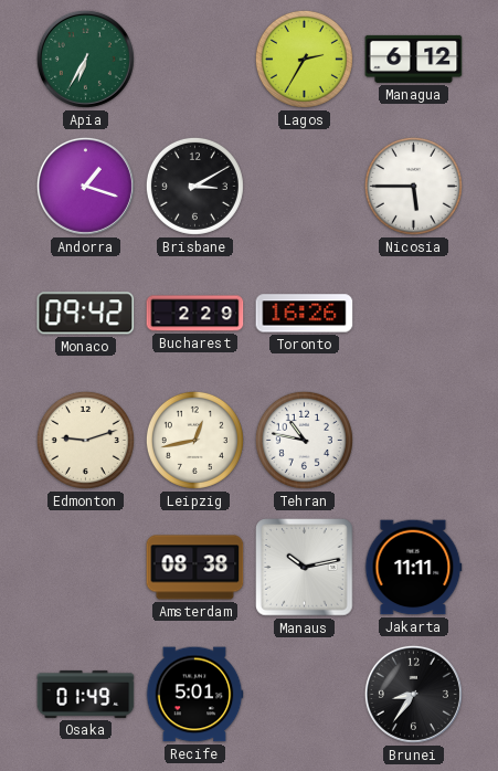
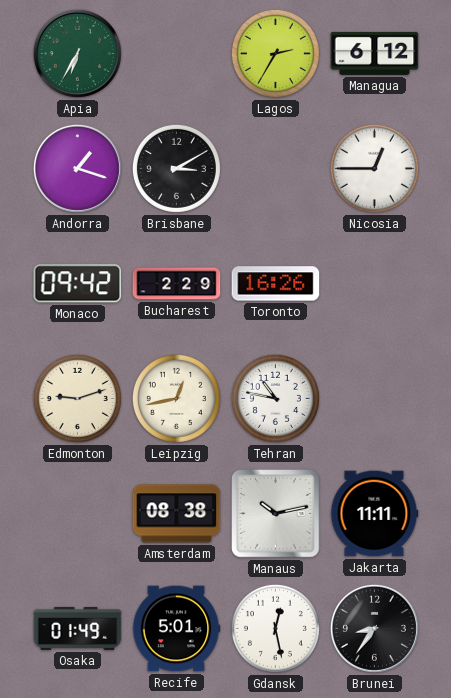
Nicosia: 5:45 -> 12:45
Gdansk: none -> 12:28
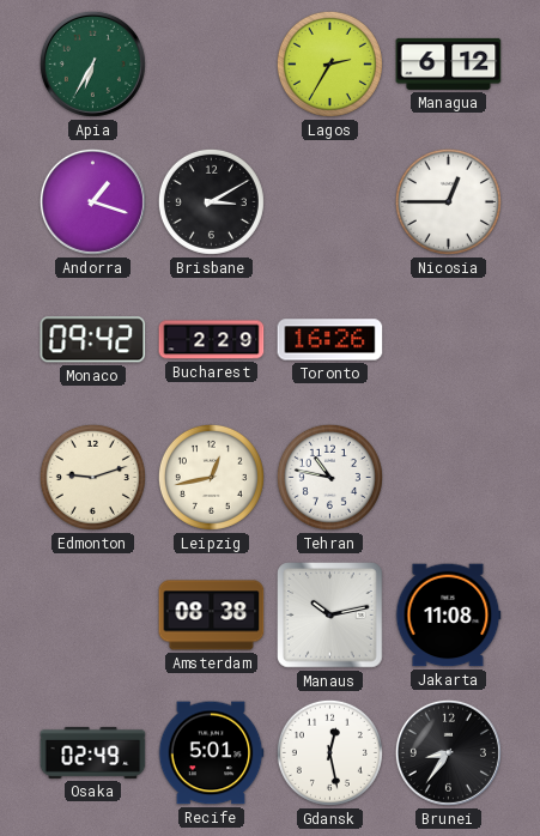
Jakarta: 11:11 -> 11:08
Osaka: 01:49 -> 02:49
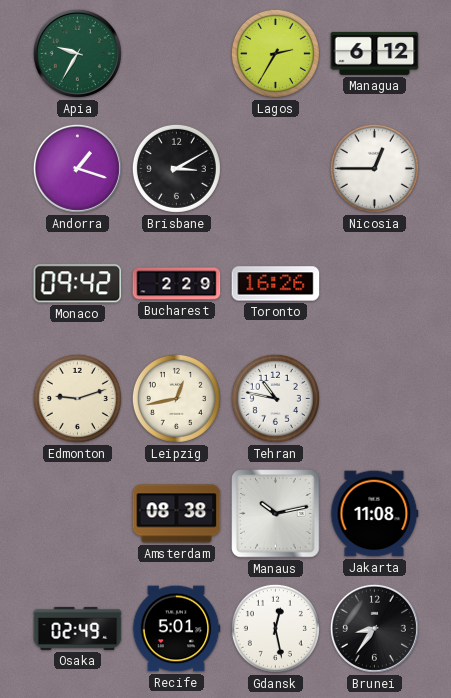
Apia: 6:35 -> 9:35
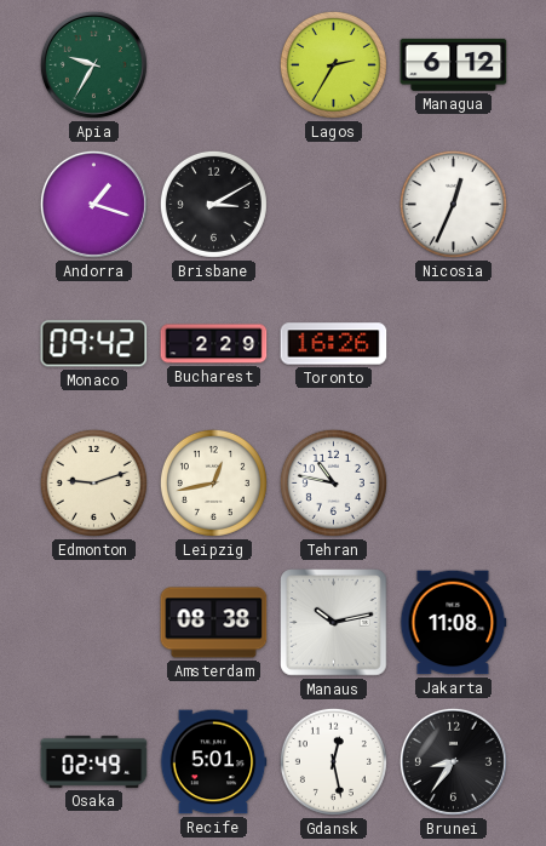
Nicosia: 12:45 -> 12:34
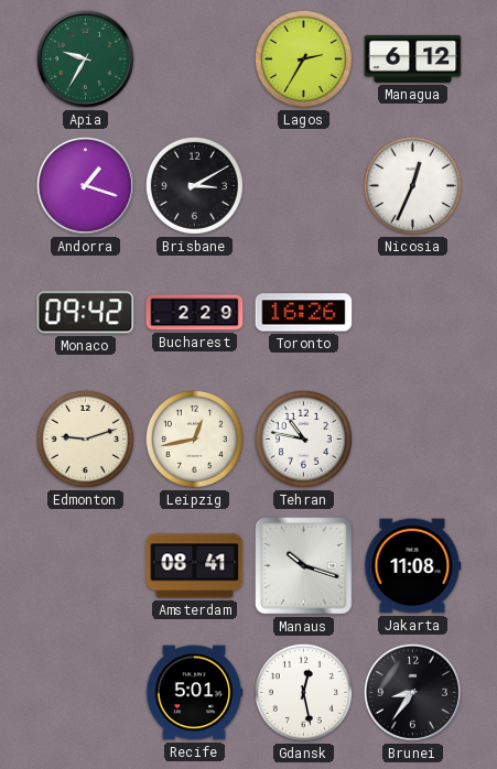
Amsterdam: 08:38 -> 08:41
Manaus: 10:13 -> 10:18
Osaka: 02:49 -> none
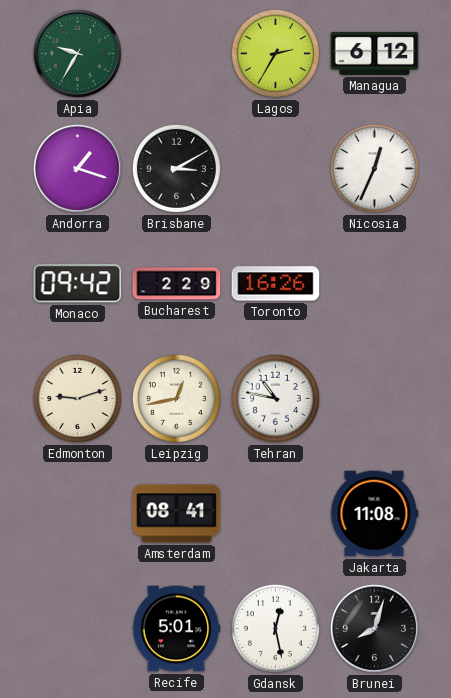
Manaus: 10:18 -> none
Brunei: 8:36 -> 8:03
